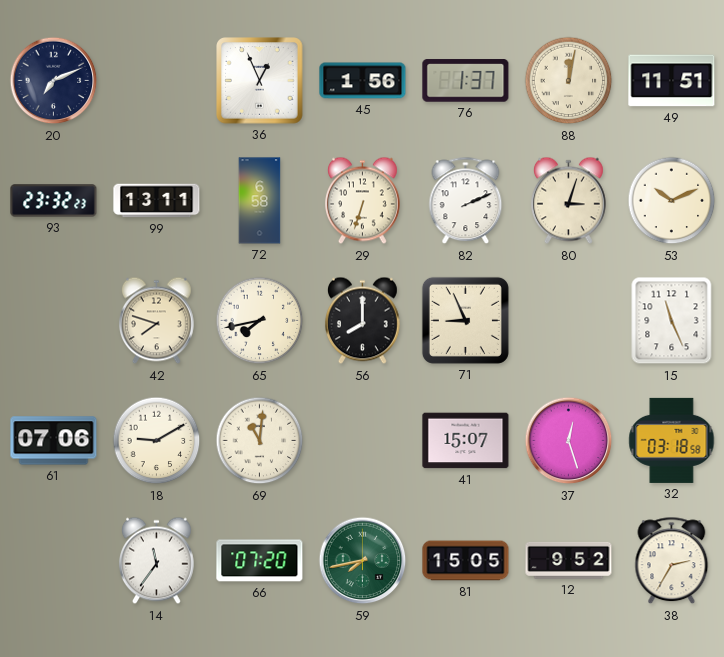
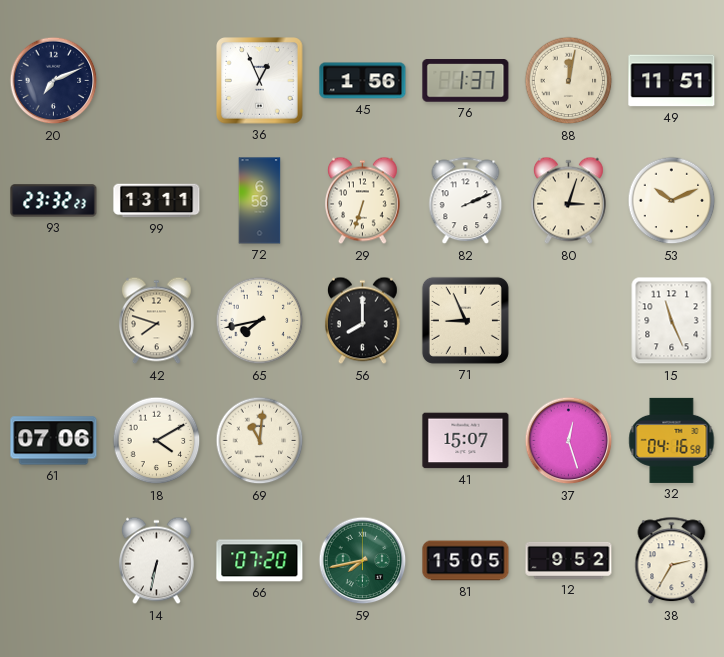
18: 9:10 -> 4:10
32: 03:18 -> 04:16
14: 11:36 -> 6:32
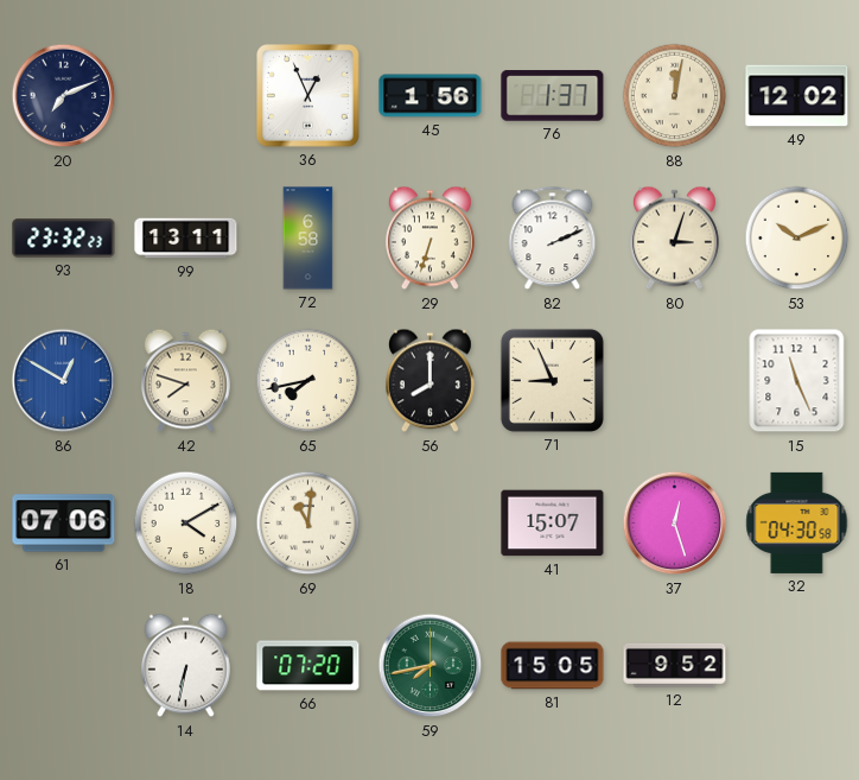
49: 11:51 -> 12:02
86: none -> 12:50
32: 04:16 -> 04:30
38: 2:35 -> none
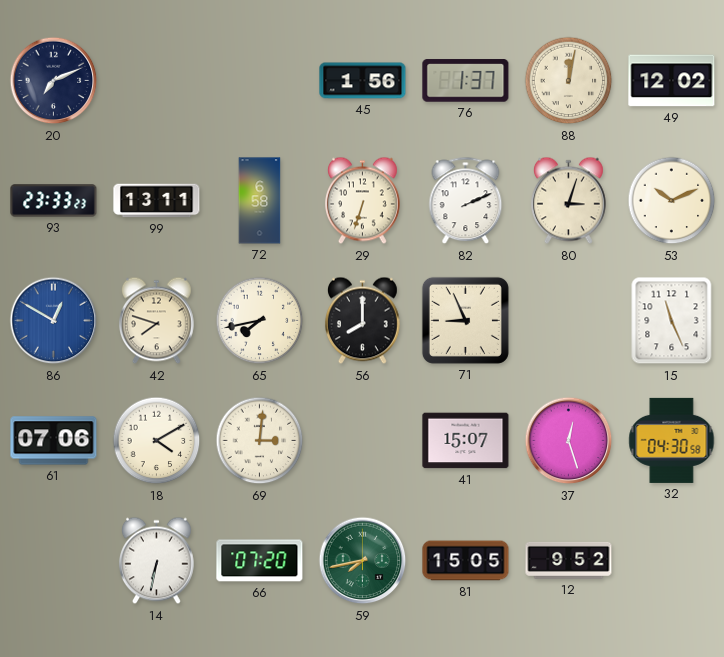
36: 12:56 -> none
93: 23:32 -> 23:33
69: 11:01 -> 3:01
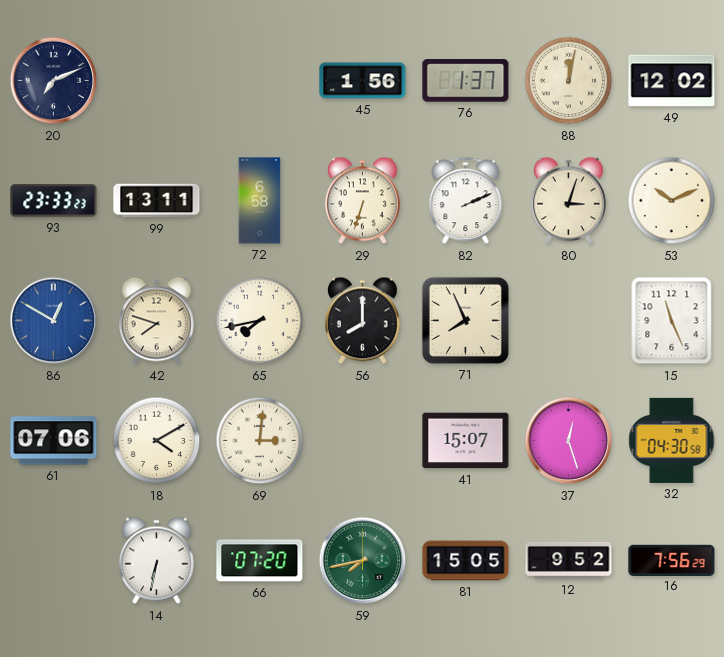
71: 8:56 -> 7:56
16: none -> 7:56
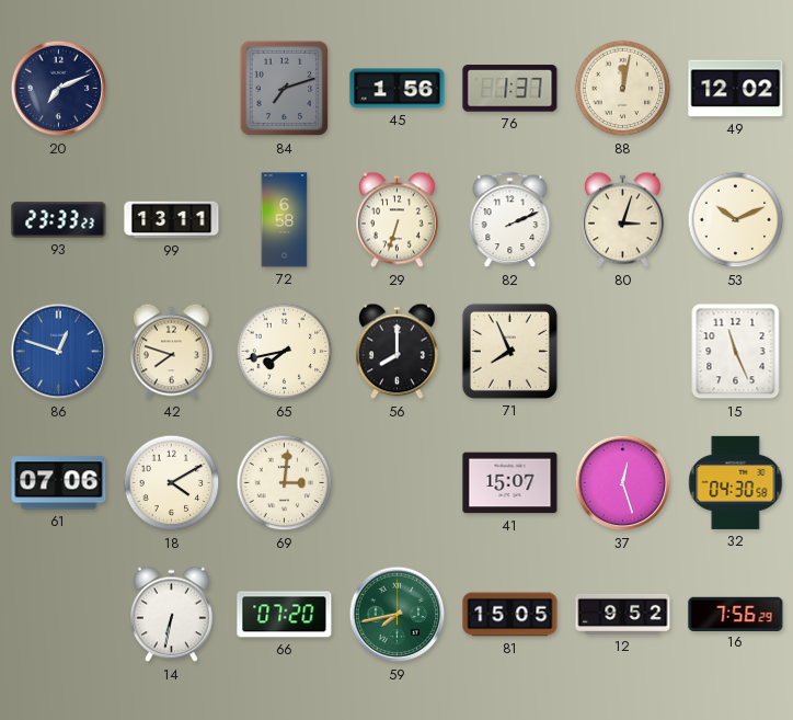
84: none -> 7:12
86: 12:50 -> 12:48
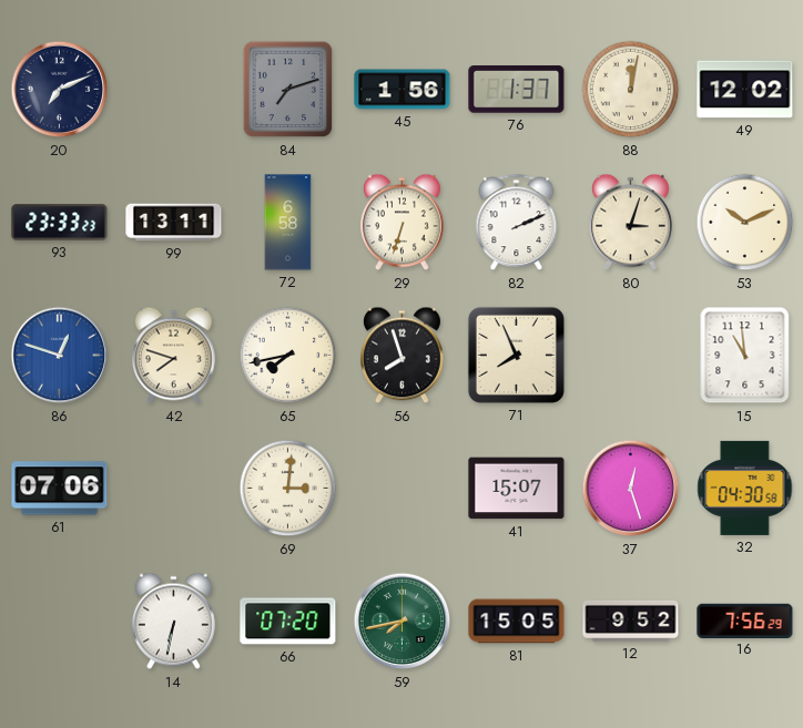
56: 8:00 -> 7:57
15: 11:26 -> 10:59
18: 4:10 -> none
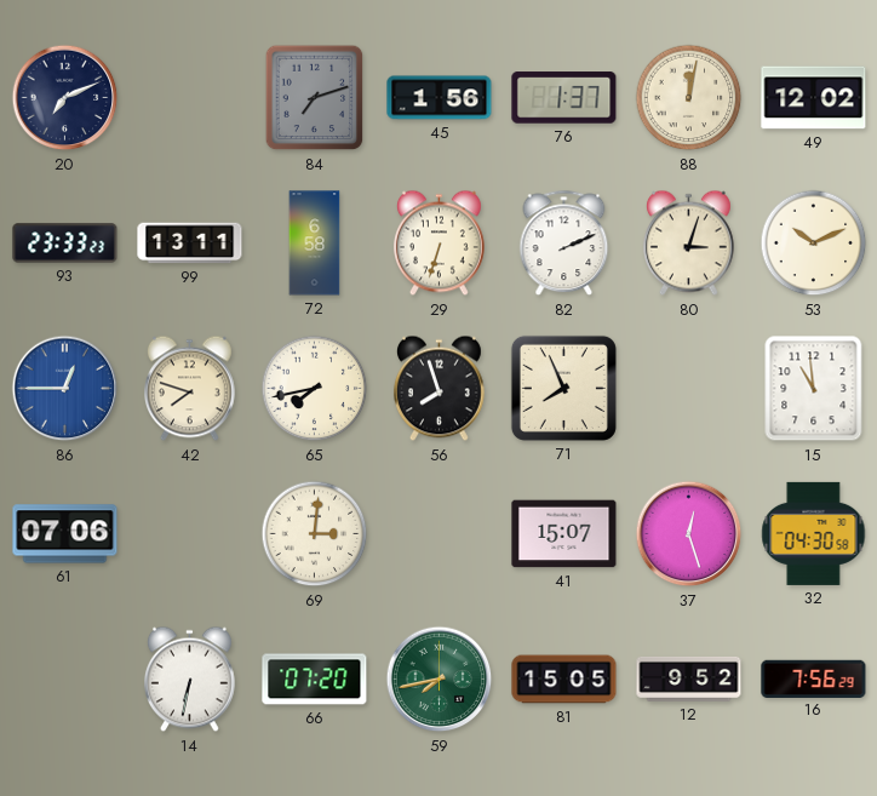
86: 12:48 -> 12:45
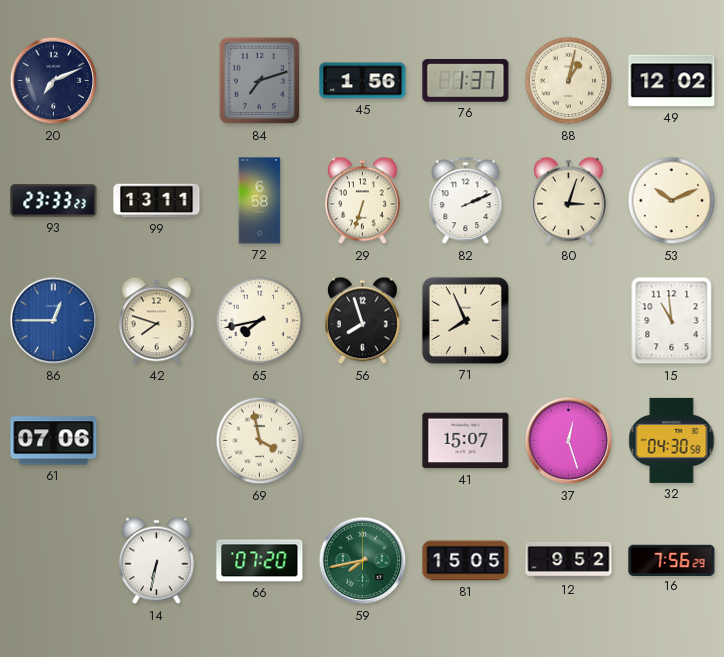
88: 12:02 -> 1:02
69: 3:01 -> 3:58
